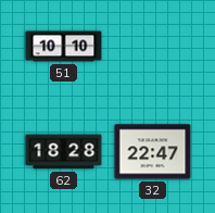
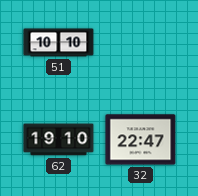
62: 18:28 -> 19:10
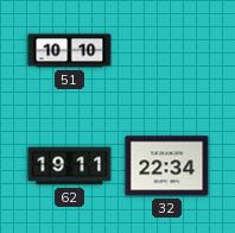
62: 19:10 -> 19:11
32: 22:47 -> 22:34
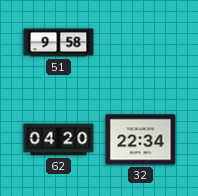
51: 10:10 -> 9:58
62: 19:11 -> 04:20
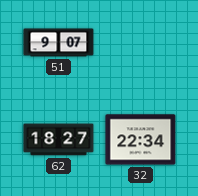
51: 9:58 -> 9:07
62: 04:20 -> 18:27
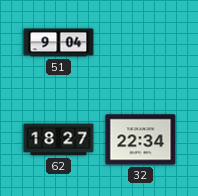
51: 9:07 -> 9:04
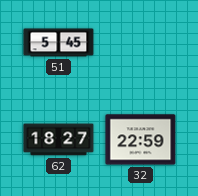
51: 9:04 -> 5:45
32: 22:34 -> 22:59
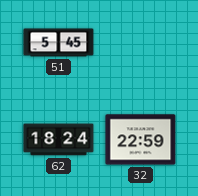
62: 18:27 -> 18:24
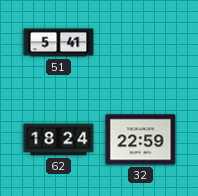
51: 5:45 -> 5:41
